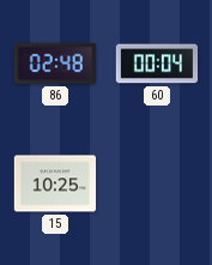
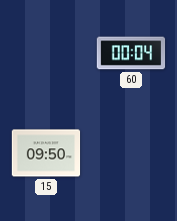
86: 02:48 -> none
15: 10:25 -> 09:50
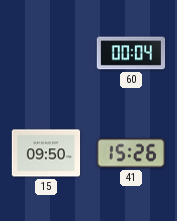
41: none -> 15:26
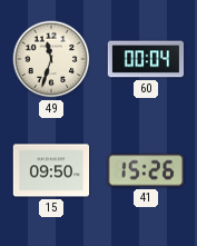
49: none -> 11:33
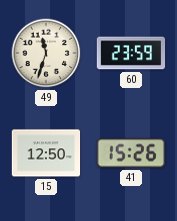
60: 00:04 -> 23:59
15: 09:50 -> 12:50
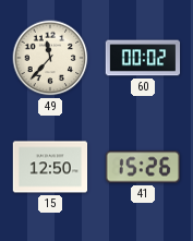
49: 11:33 -> 11:37
60: 23:59 -> 00:02
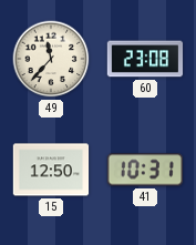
60: 00:02 -> 23:08
41: 15:26 -> 10:31
